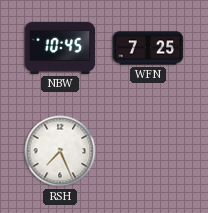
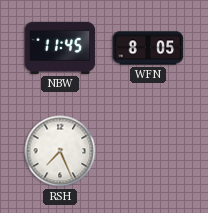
NBW: 10:45 -> 11:45
WFN: 7:25 -> 8:05
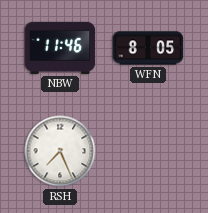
NBW: 11:45 -> 11:46
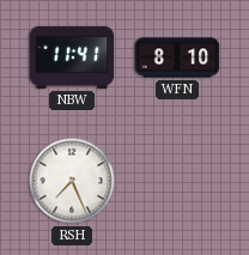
NBW: 11:46 -> 11:41
WFN: 8:05 -> 8:10
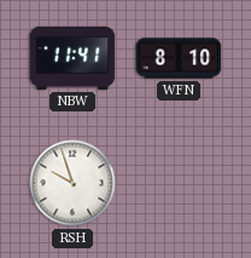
RSH: 7:26 -> 9:57
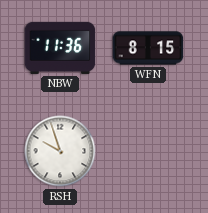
NBW: 11:41 -> 11:36
WFN: 8:10 -> 8:15
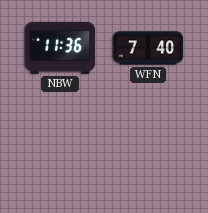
WFN: 8:15 -> 7:40
RSH: 9:57 -> none
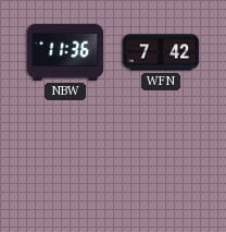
WFN: 7:40 -> 7:42
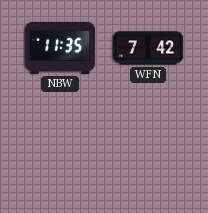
NBW: 11:36 -> 11:35
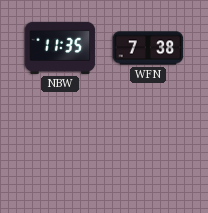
WFN: 7:42 -> 7:38
